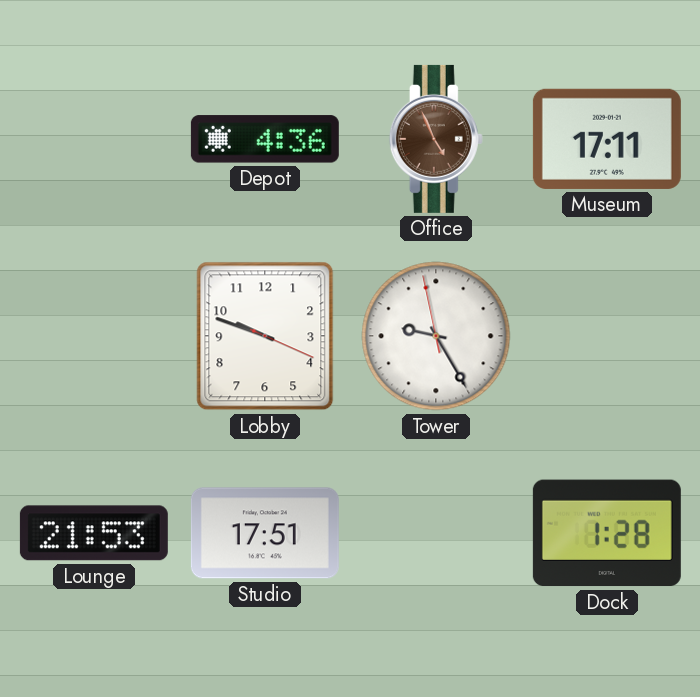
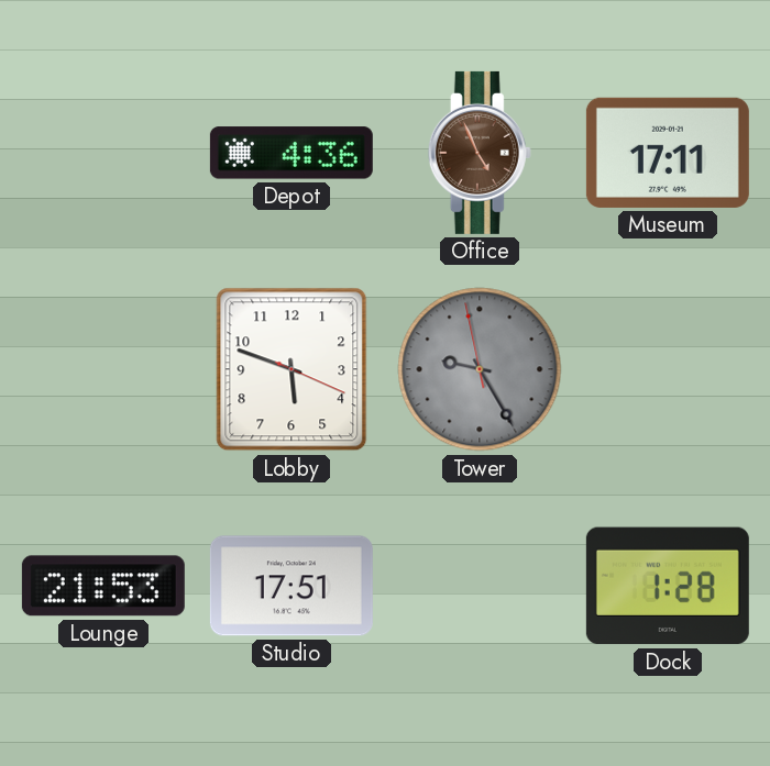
Lobby: 9:48 -> 5:48
Tower dial: white -> grey
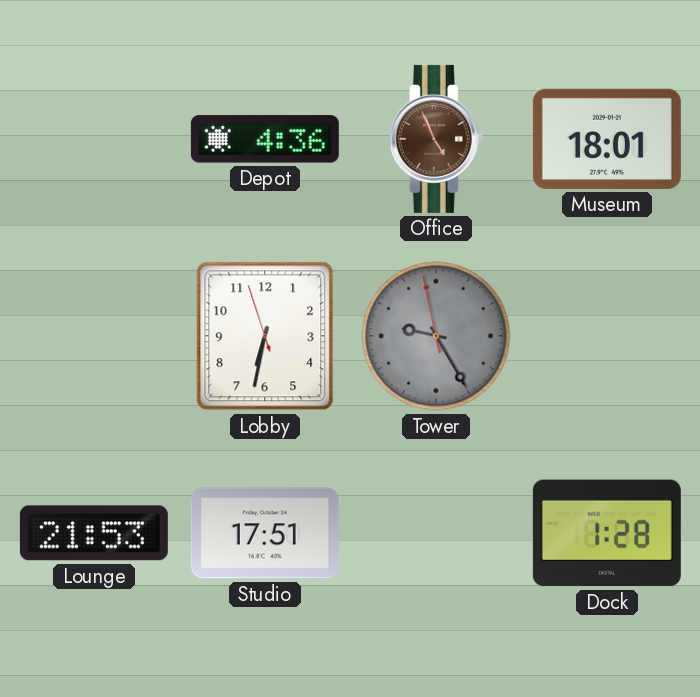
Museum: 17:11 -> 18:01
Lobby: 5:48 -> 6:31
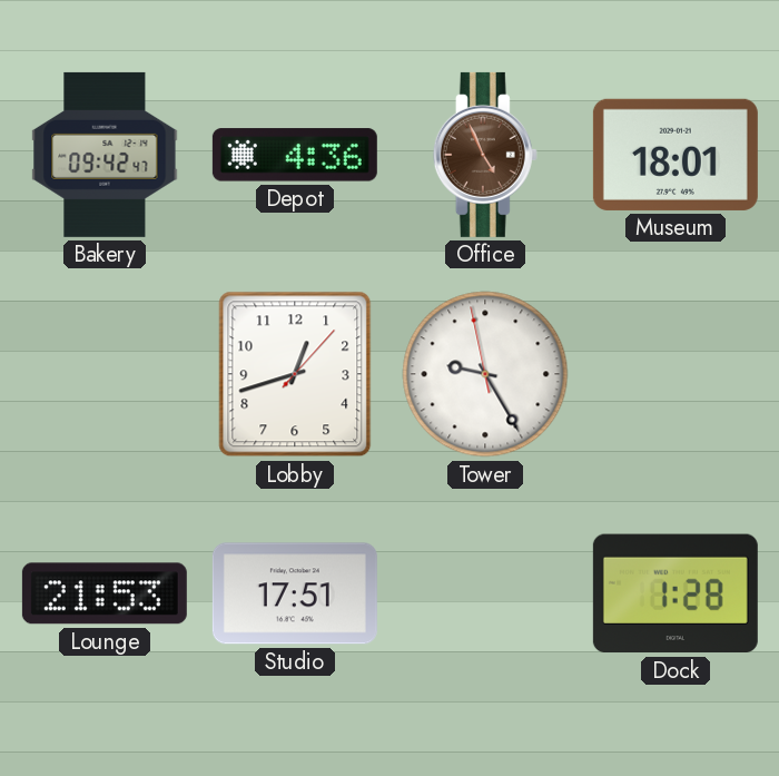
Bakery: none -> 09:42
Lobby: 6:31 -> 12:42
Tower dial: grey -> white
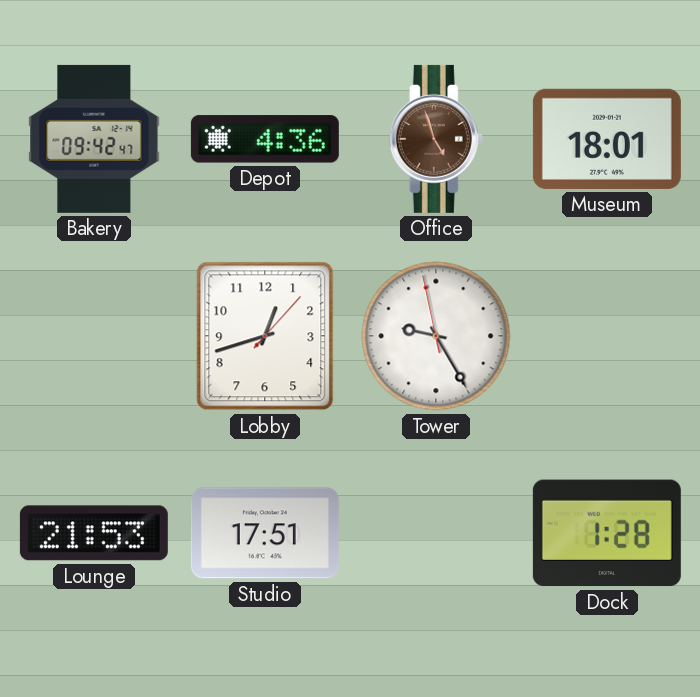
Office: 4:56 -> 4:57
